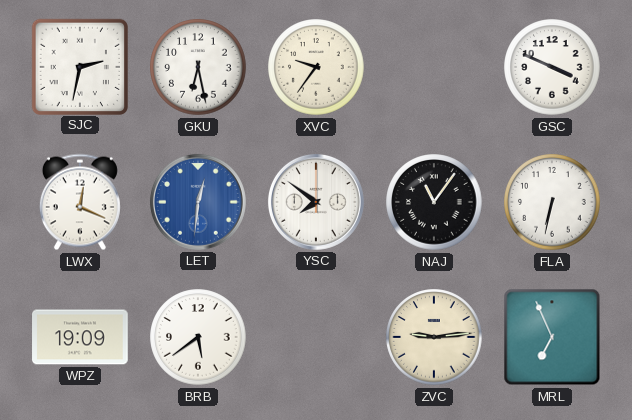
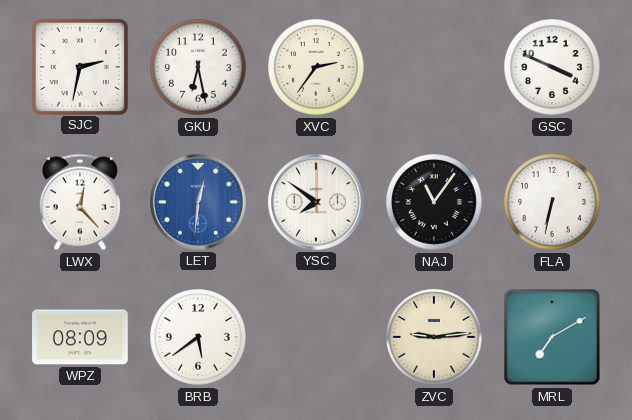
XVC: 9:36 -> 2:36
LWX: 12:19 -> 12:23
WPZ: 19:09 -> 08:09
MRL: 6:56 -> 7:10
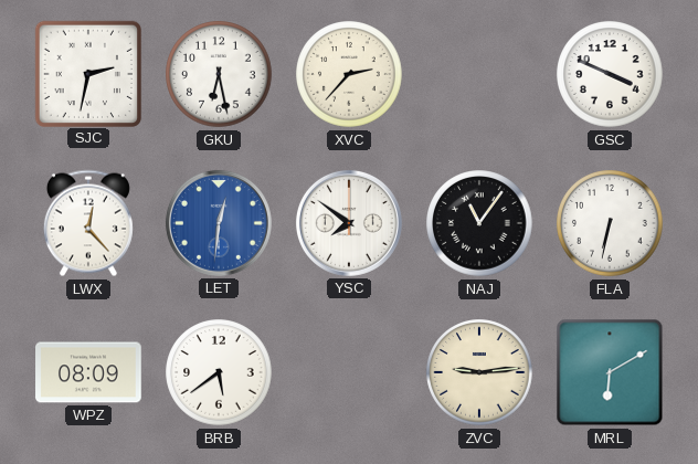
XVC: 2:36 -> 2:37
MRL: 7:10 -> 6:10
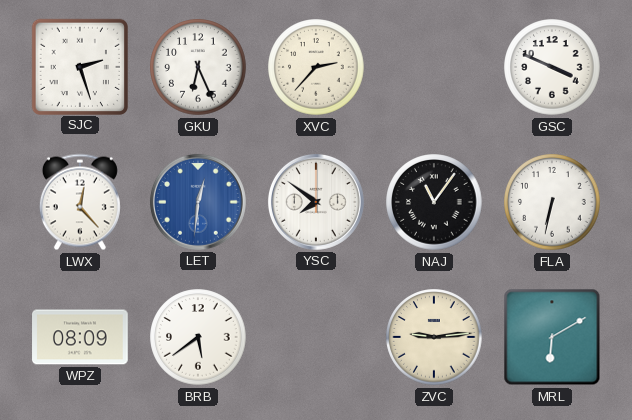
SJC: 2:32 -> 2:27
GKU: 6:28 -> 6:26
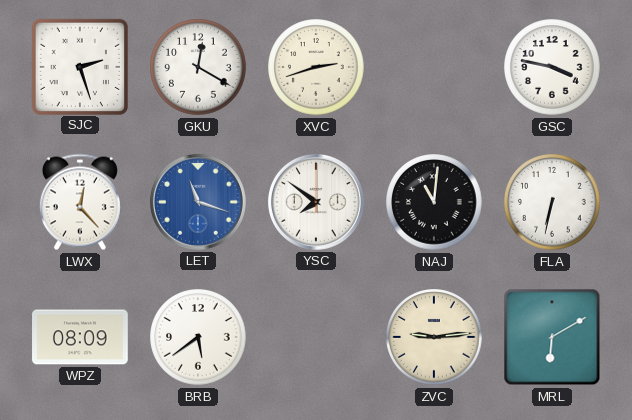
GKU: 6:26 -> 12:20
XVC: 2:37 -> 2:42
GSC: 3:49 -> 3:47
LET: 12:31 -> 11:18
NAJ: 11:06 -> 11:01
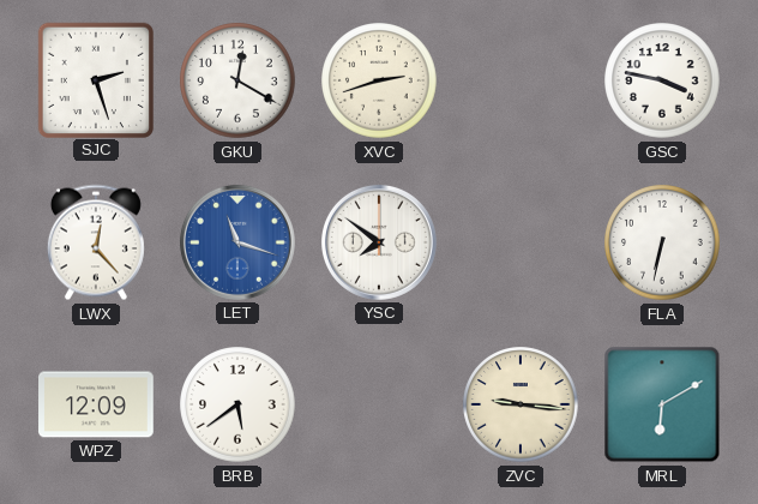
NAJ: 11:01 -> none
WPZ: 08:09 -> 12:09
ZVC: 9:14 -> 9:16
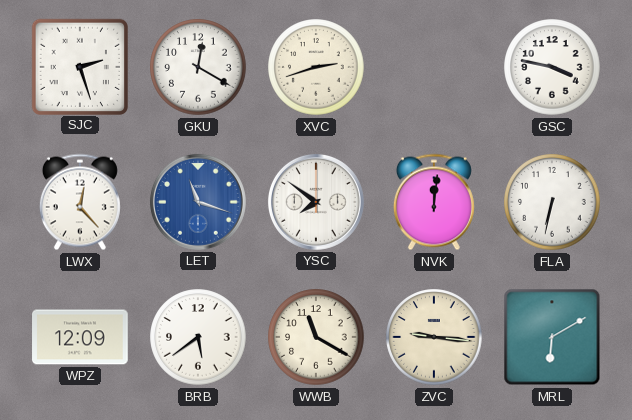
NVK: none -> 12:01
WWB: none -> 11:20
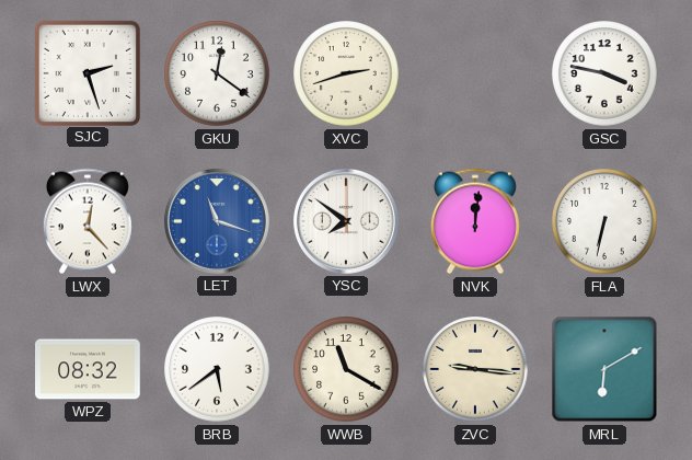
GKU: 12:20 -> 12:21
WPZ: 12:09 -> 08:32
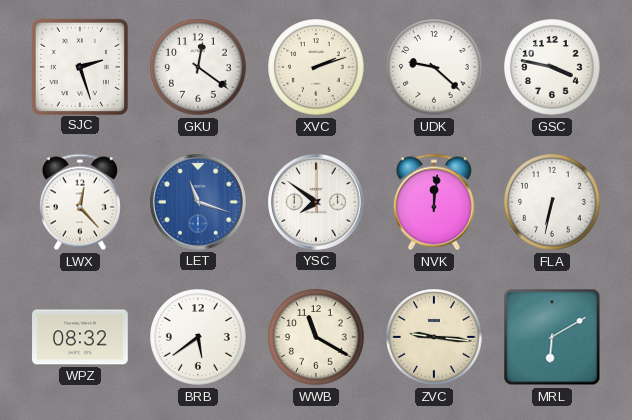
XVC: 2:42 -> 2:12
UDK: none -> 9:22
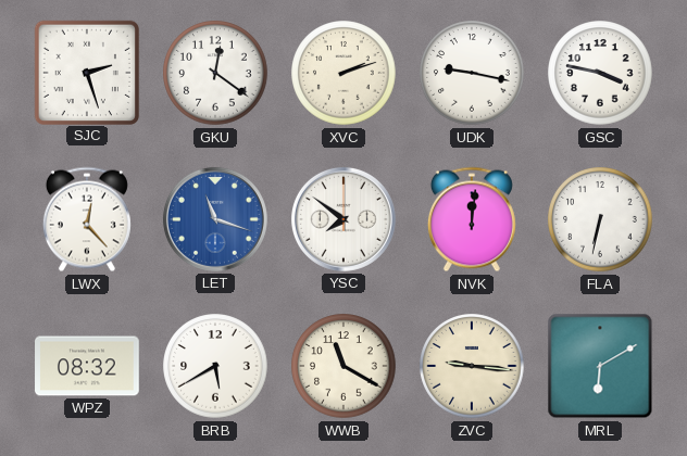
UDK: 9:22 -> 9:17
BRB: 5:39 -> 5:40
